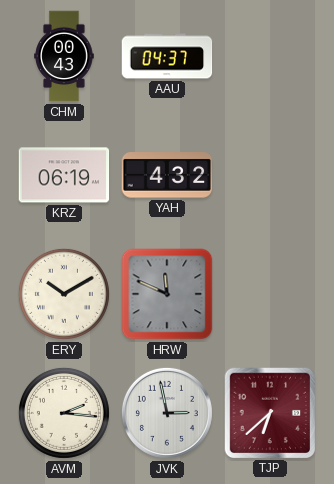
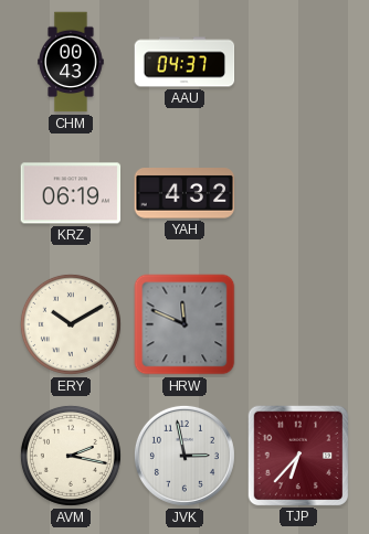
AVM: 2:16 -> 2:17
TJP: 6:38 -> 6:37
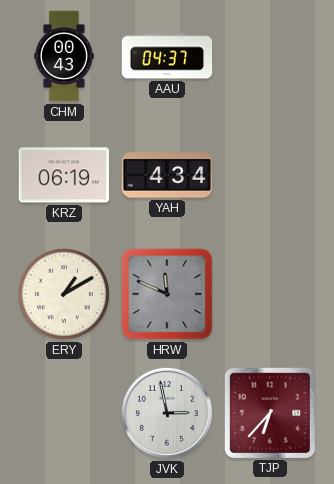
YAH: 4:32 -> 4:34
ERY: 10:10 -> 1:10
AVM: 2:17 -> none
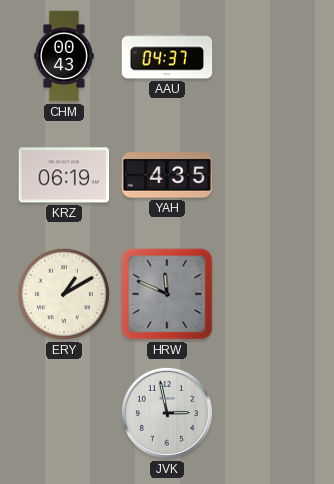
YAH: 4:34 -> 4:35
TJP: 6:37 -> none
